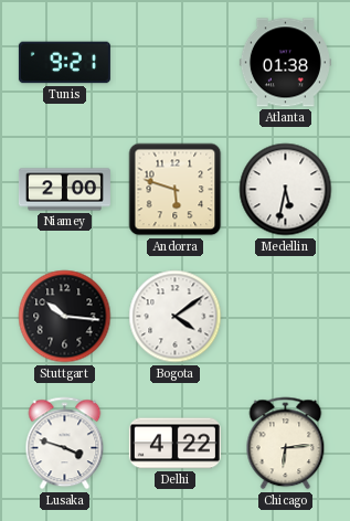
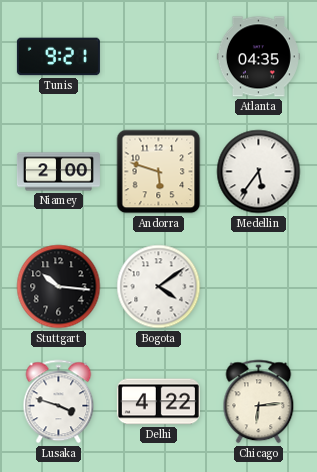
Atlanta: 01:38 -> 04:35
Medellin: 5:32 -> 5:36
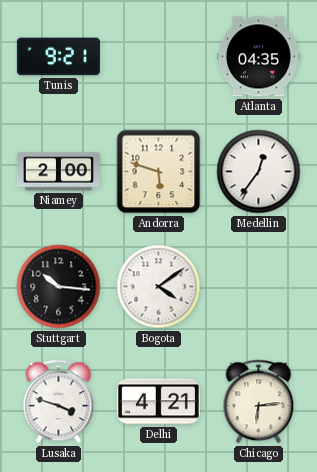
Medellin: 5:36 -> 12:36
Delhi: 4:22 -> 4:21
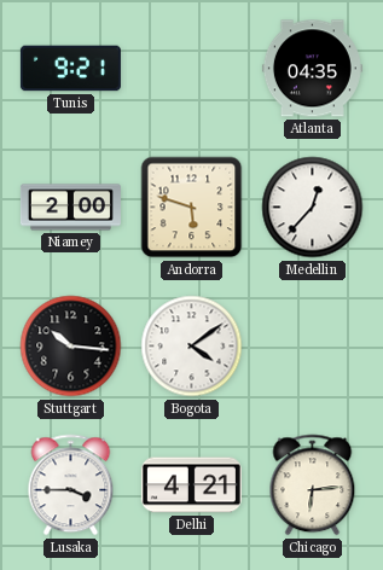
Medellin: 12:36 -> 12:37
Lusaka: 3:48 -> 3:45
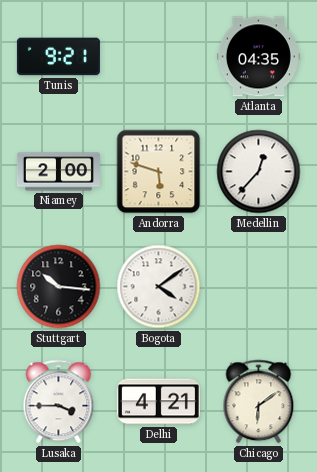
Chicago: 6:14 -> 6:09
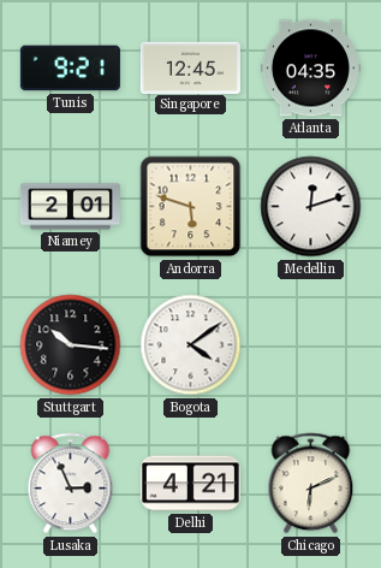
Singapore: none -> 12:45
Niamey: 2:00 -> 2:01
Medellin: 12:37 -> 12:12
Lusaka: 3:45 -> 2:56
Chicago: 6:09 -> 6:11
